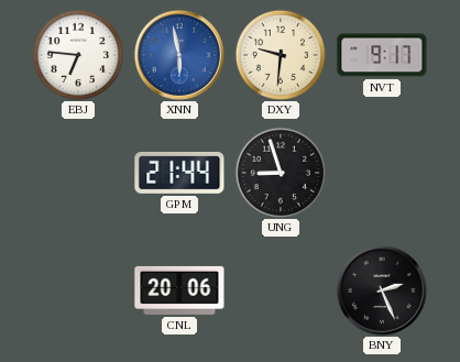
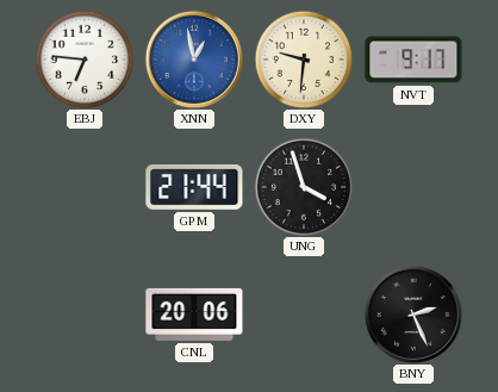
XNN: 5:58 -> 12:58
UNG: 8:57 -> 3:57
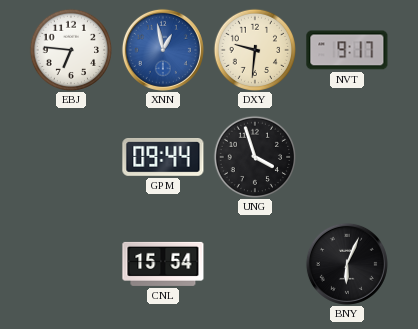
GPM: 21:44 -> 09:44
CNL: 20:06 -> 15:54
BNY: 2:26 -> 6:04
